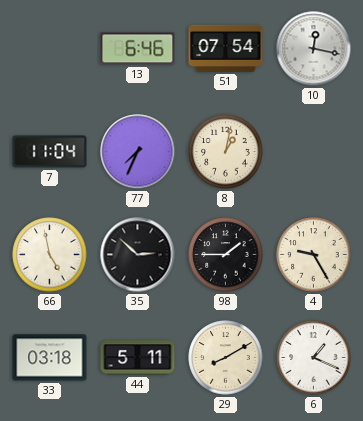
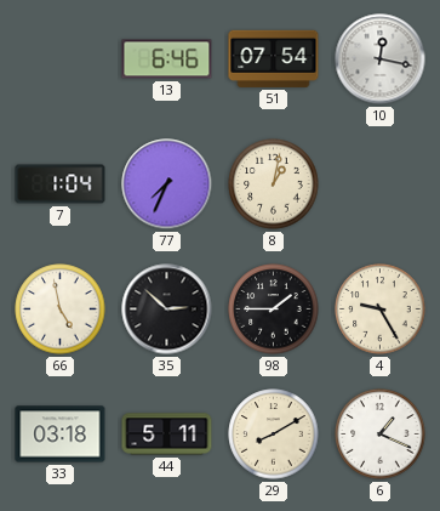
7: 11:04 -> 1:04
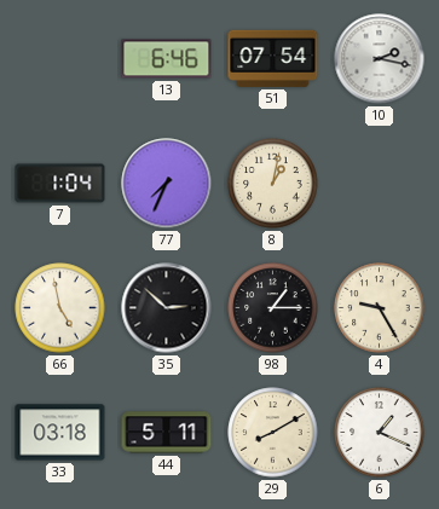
10: 12:17 -> 2:17
98: 1:45 -> 1:15
